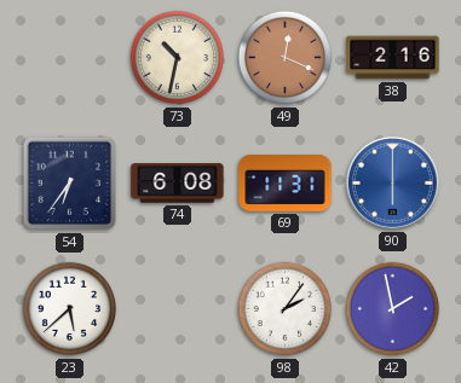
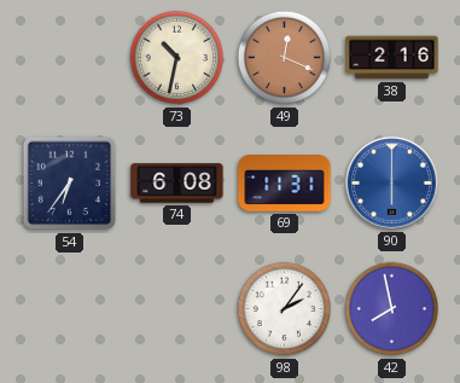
23: 5:38 -> none
42: 1:58 -> 7:58
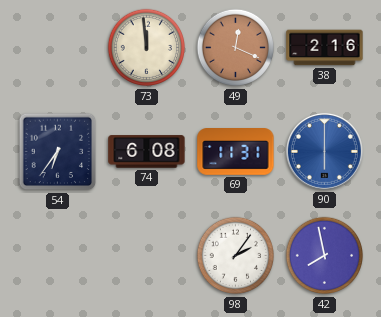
73: 10:32 -> 11:59
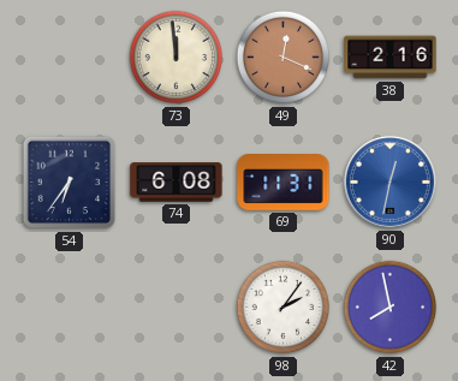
90: 6:00 -> 12:32
